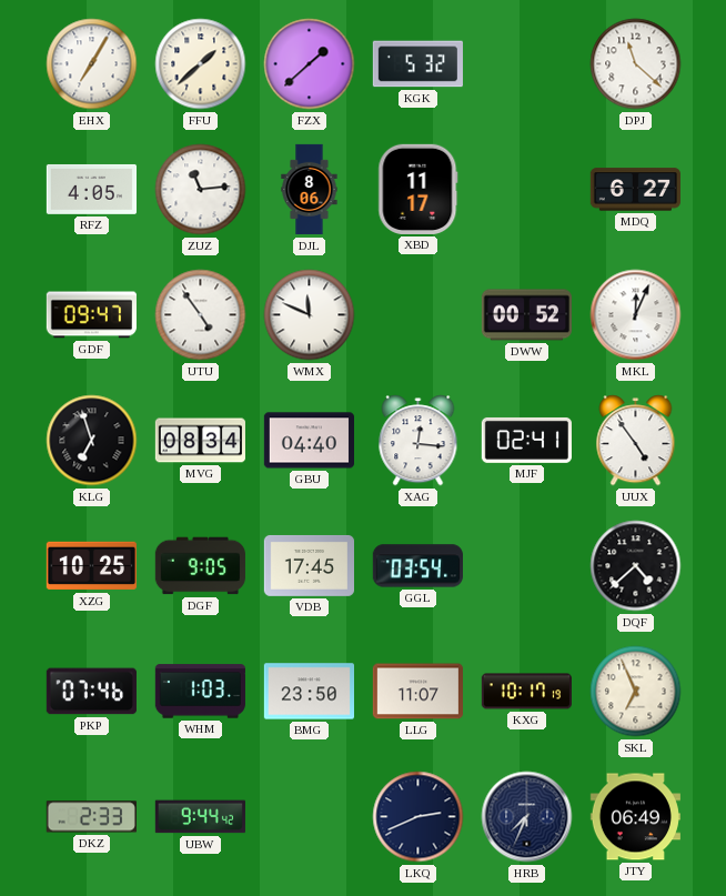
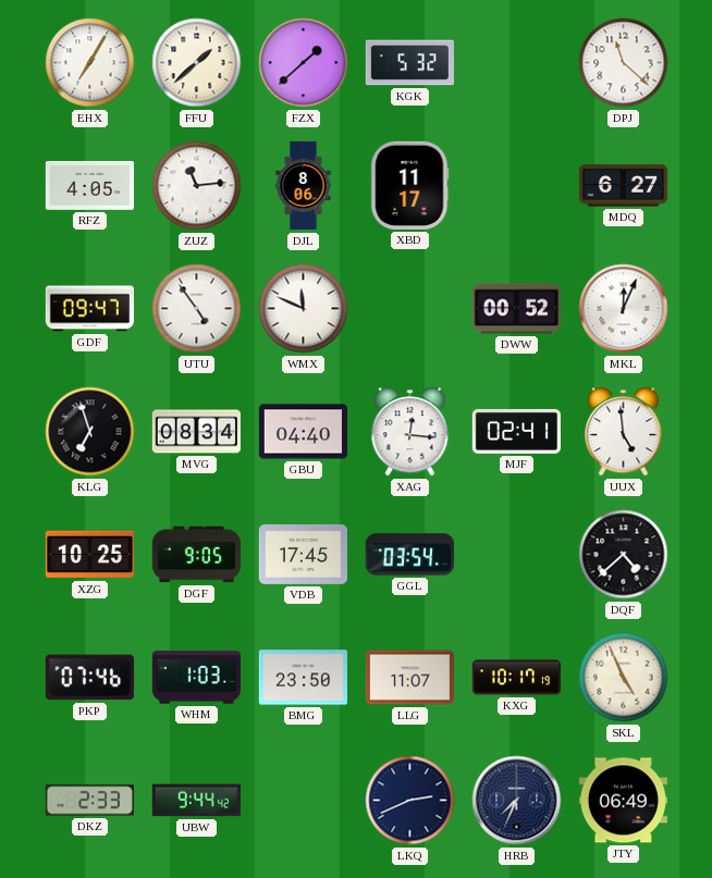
UUX: 4:54 -> 4:59
SKL: 6:56 -> 4:56
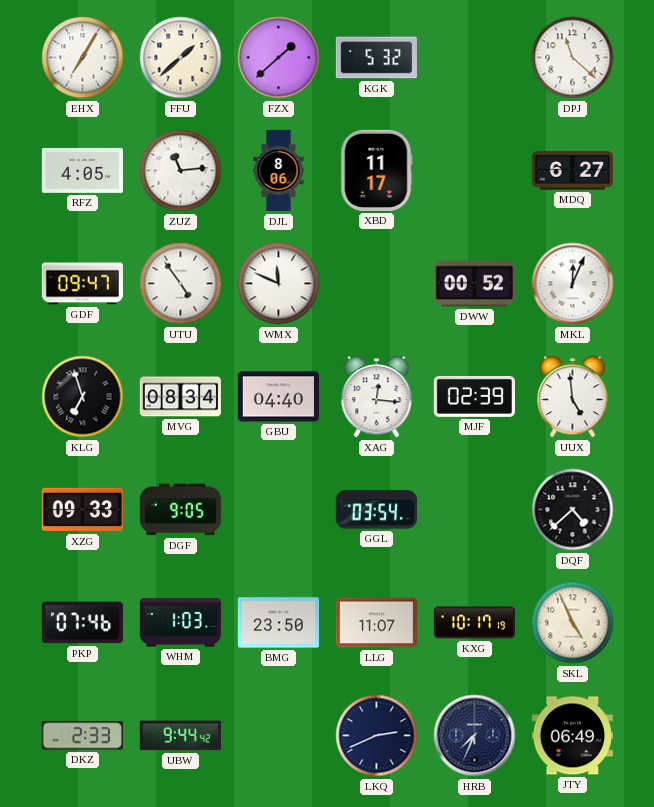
MJF: 02:41 -> 02:39
XZG: 10:25 -> 09:33
VDB: 17:45 -> none
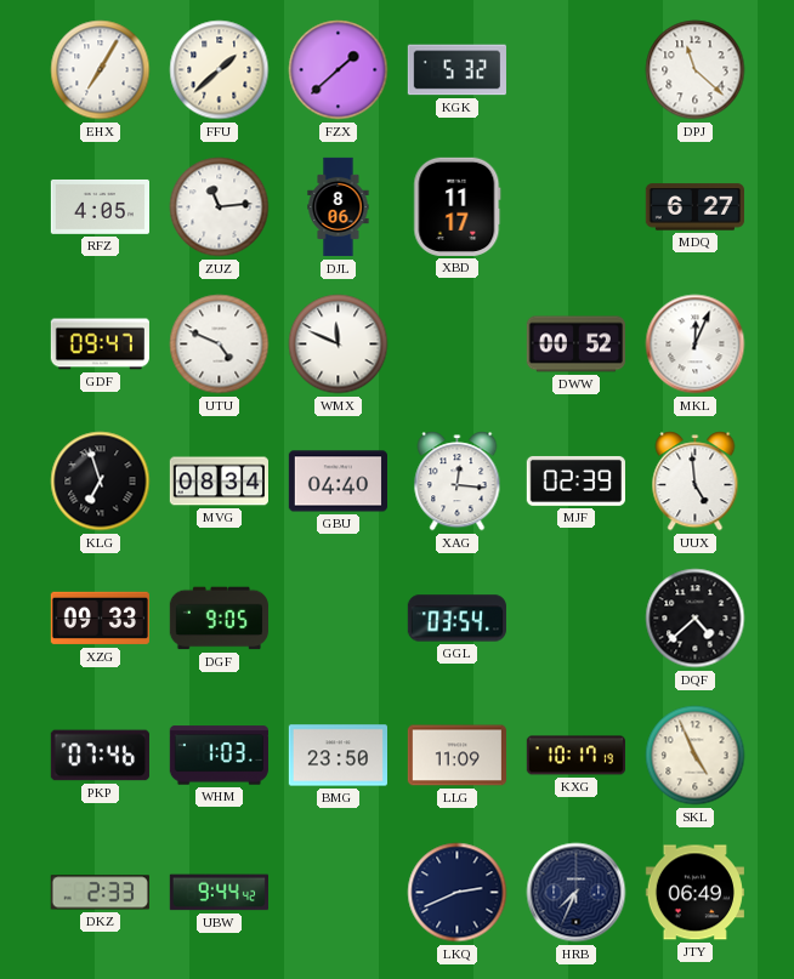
UTU: 4:54 -> 4:49
LLG: 11:07 -> 11:09
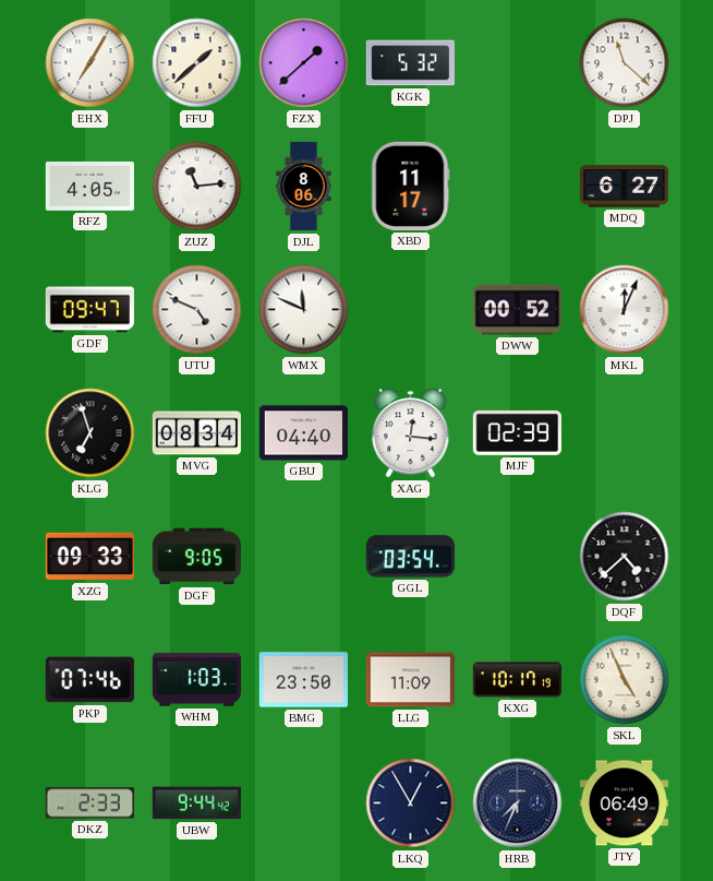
UUX: 4:59 -> none
LKQ: 2:41 -> 12:55
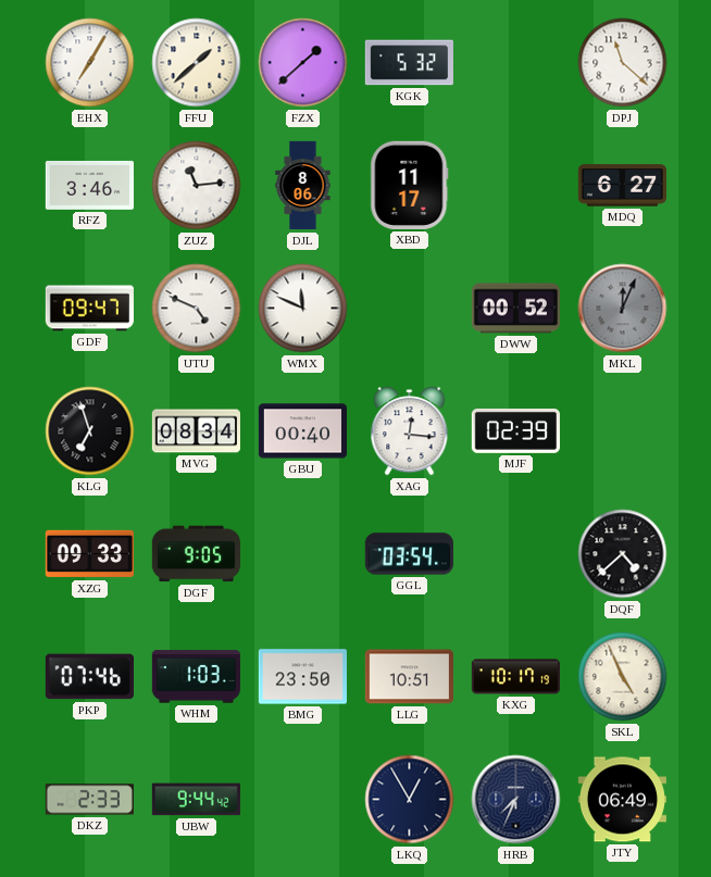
RFZ: 4:05 -> 3:46
MKL dial: white -> grey
GBU: 04:40 -> 00:40
LLG: 11:09 -> 10:51
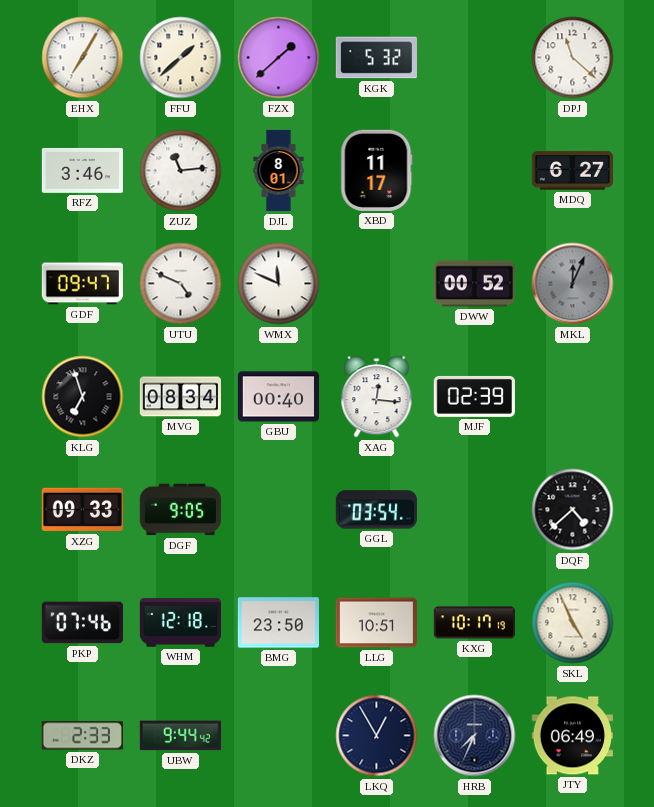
DJL: 8:06 -> 8:01
WHM: 1:03 -> 12:18
